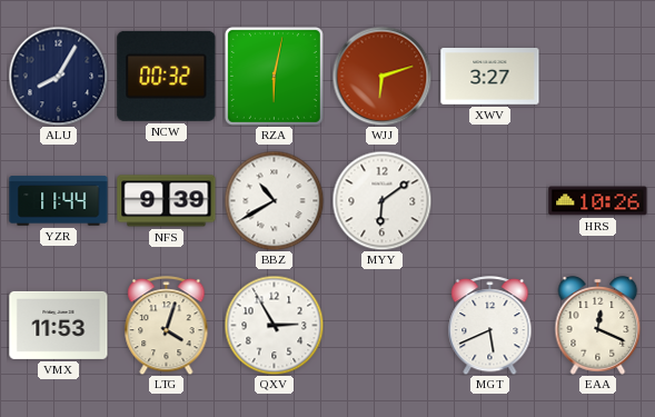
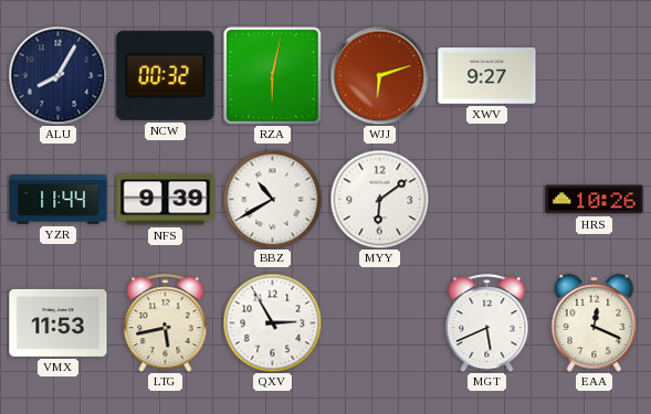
XWV: 3:27 -> 9:27
LTG: 4:03 -> 5:43
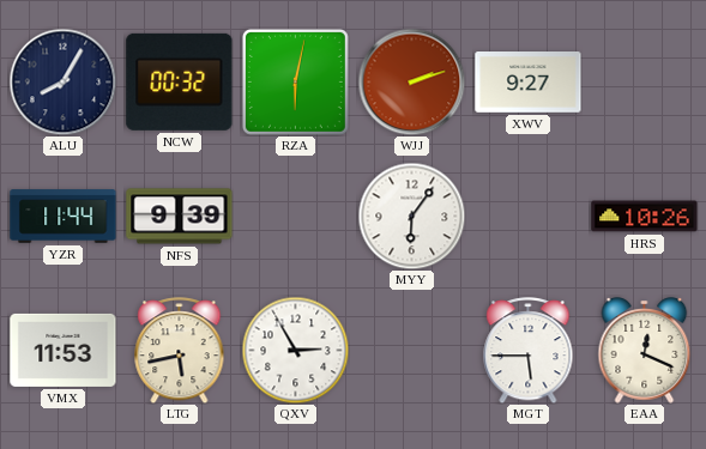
WJJ: 6:12 -> 2:12
BBZ: 10:40 -> none
MYY: 6:09 -> 6:06
MGT: 5:41 -> 5:45
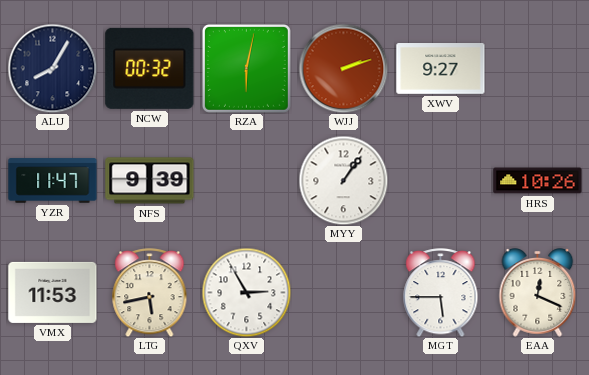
YZR: 11:44 -> 11:47
MYY: 6:06 -> 1:06
